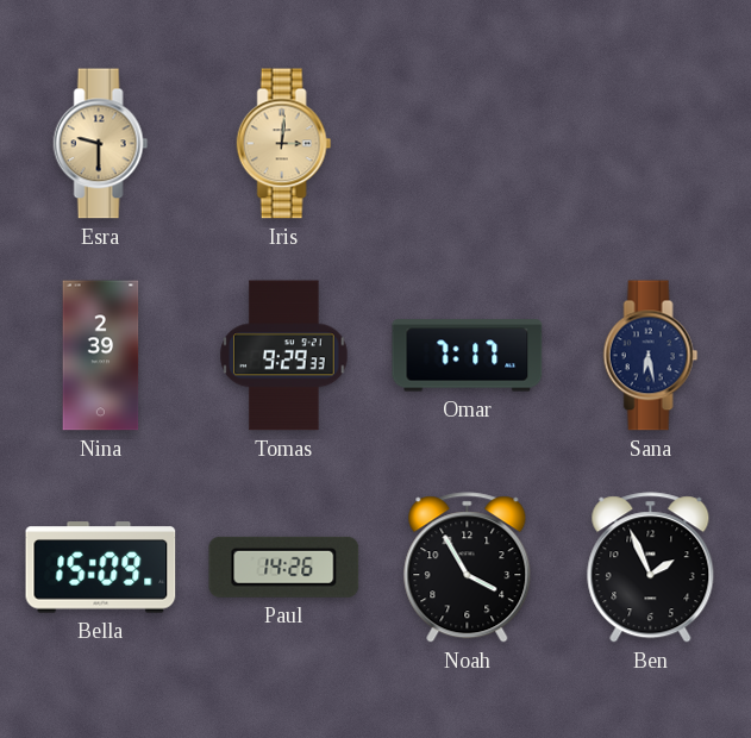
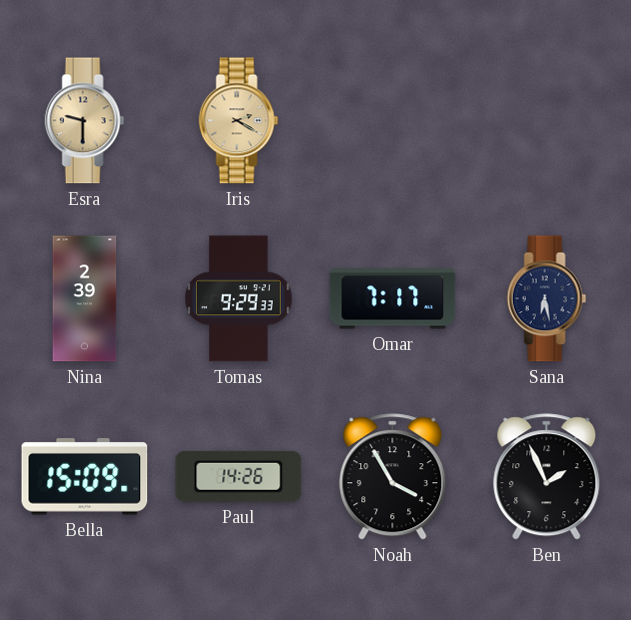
Iris: 3:01 -> 2:20
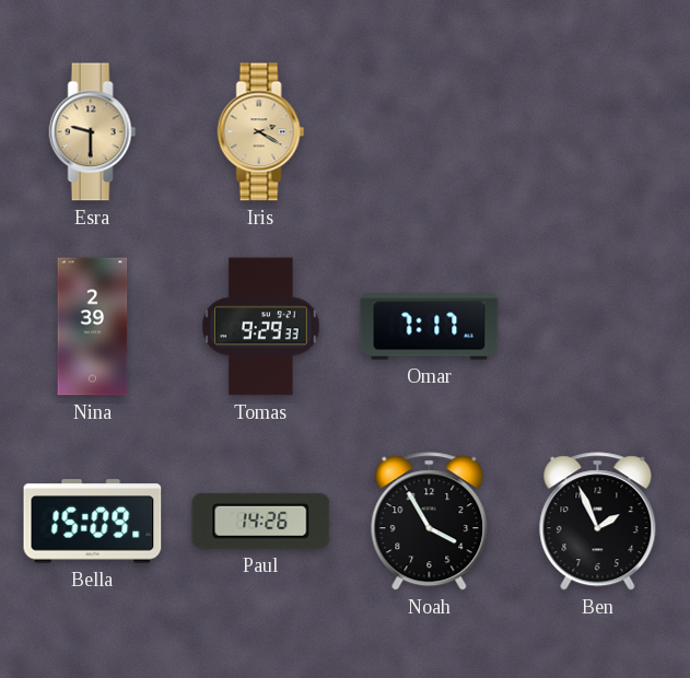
Sana: 6:28 -> none
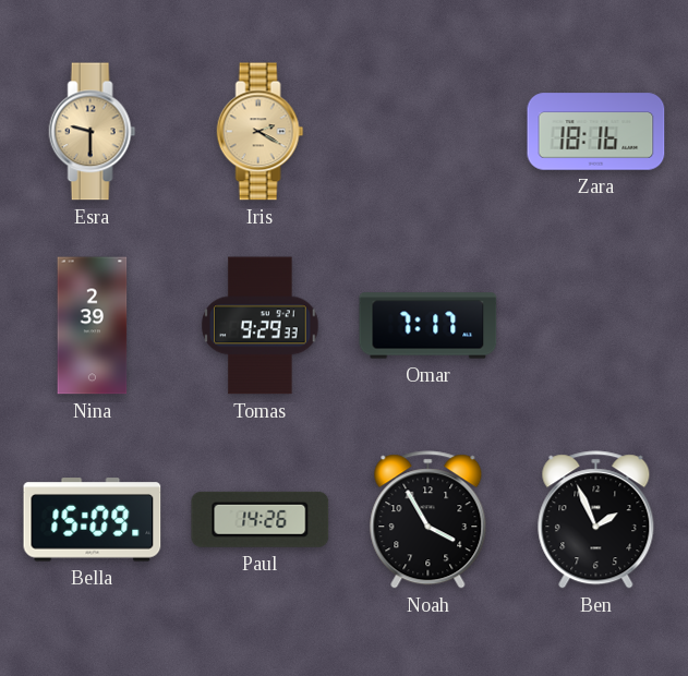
Zara: none -> 18:16
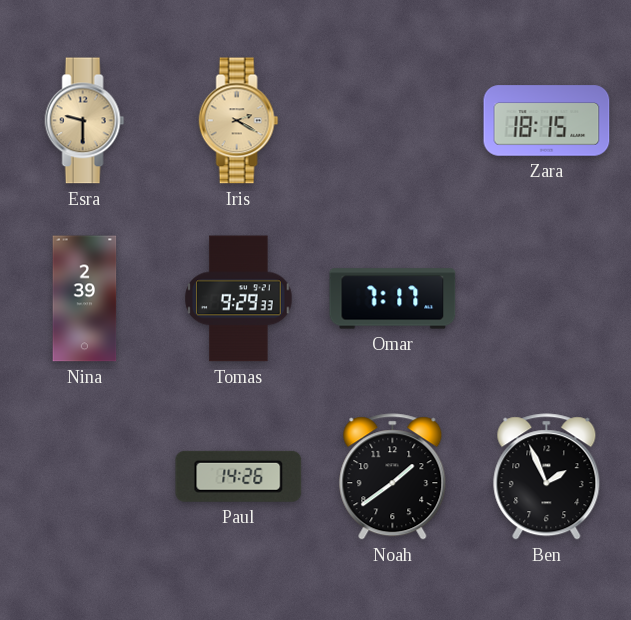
Zara: 18:16 -> 18:15
Bella: 15:09 -> none
Noah: 3:55 -> 1:39
